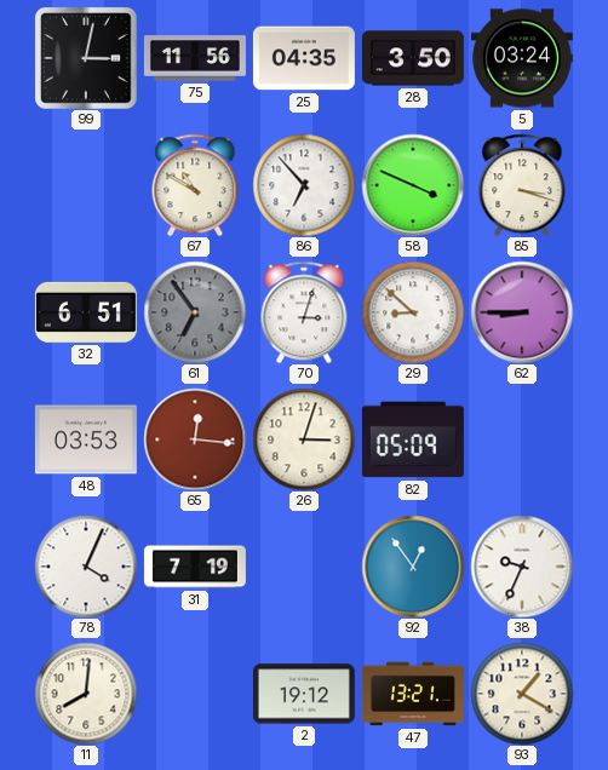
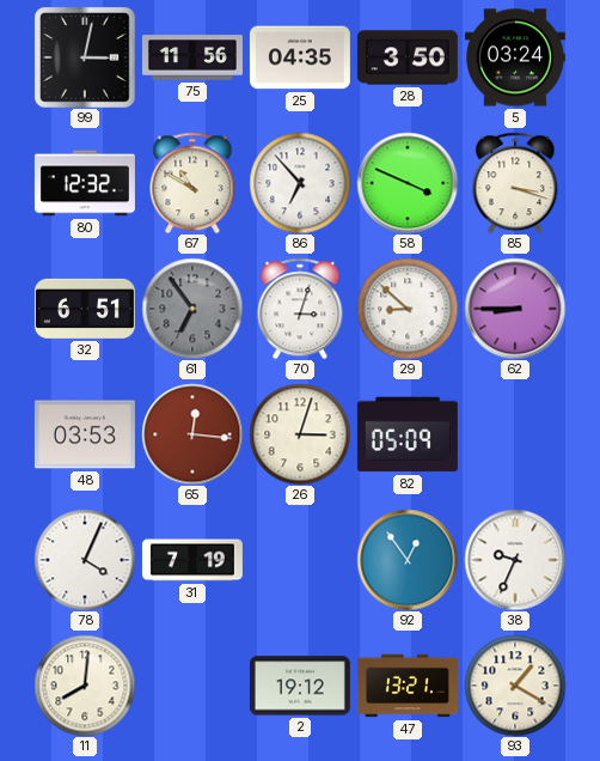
80: none -> 12:32
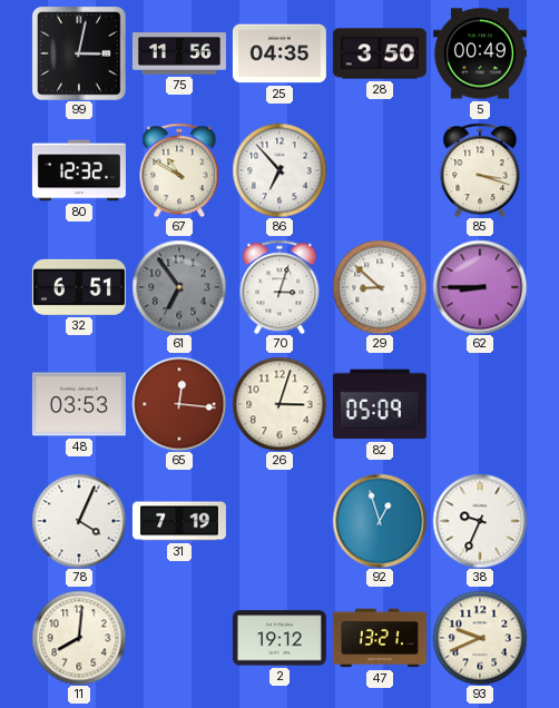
5: 03:24 -> 00:49
58: 3:49 -> none
92: 12:54 -> 12:57
93: 1:20 -> 9:41
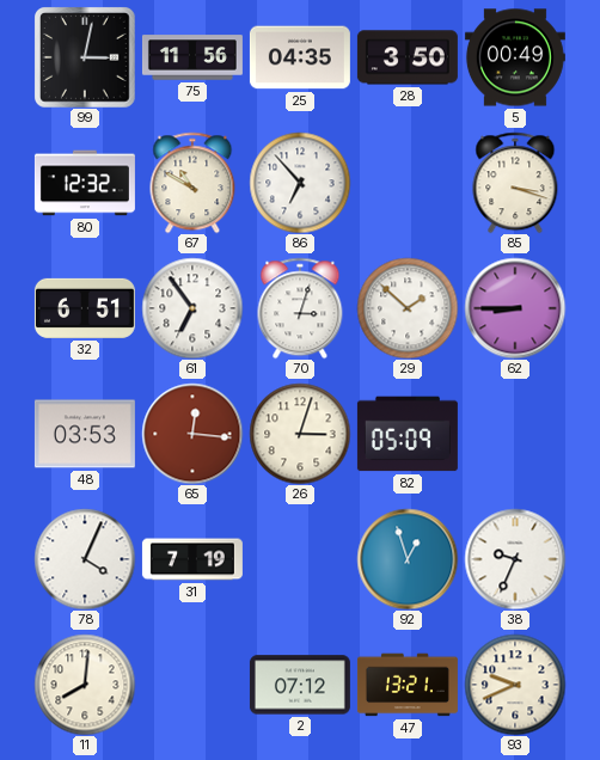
61 dial: grey -> white
29: 8:52 -> 1:52
2: 19:12 -> 07:12
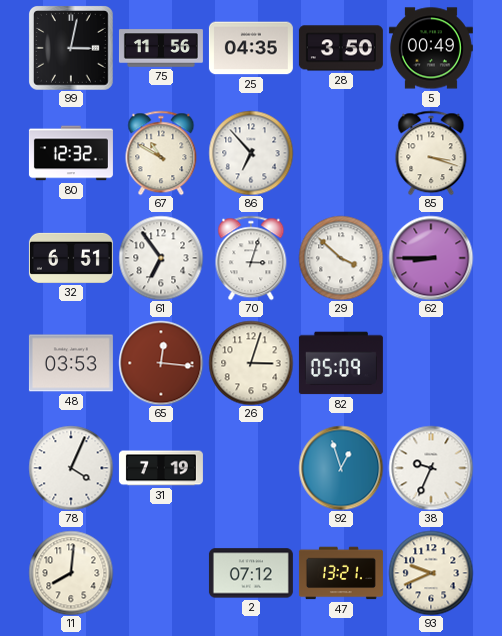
29: 1:52 -> 3:52
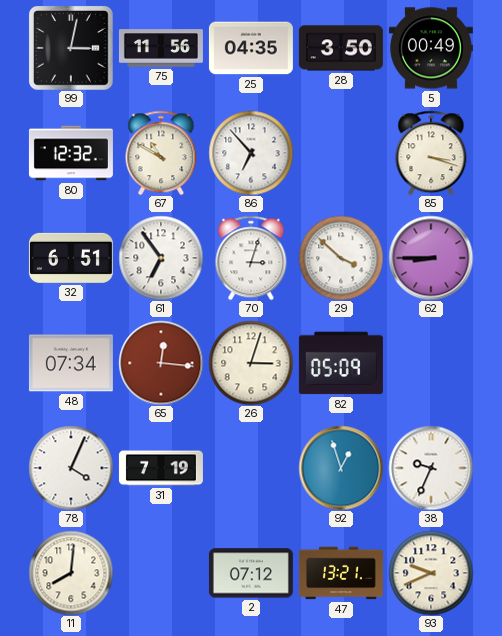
48: 03:53 -> 07:34
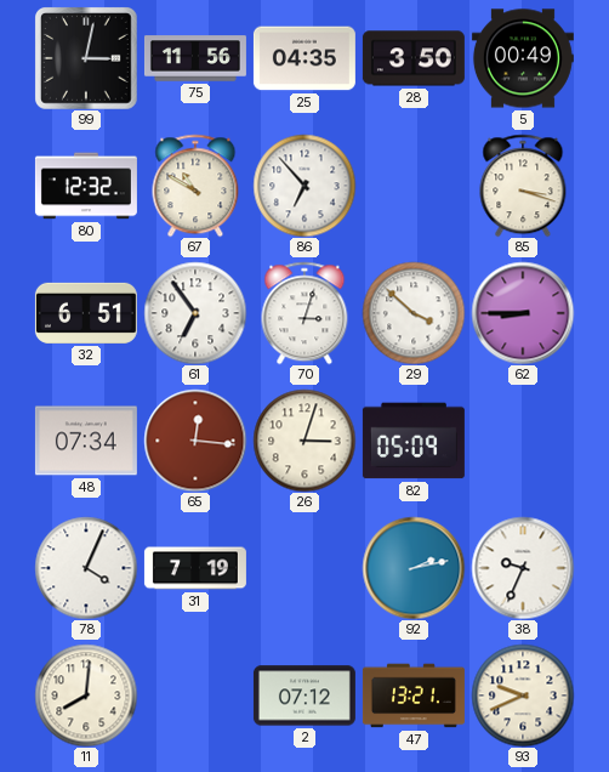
92: 12:57 -> 2:13
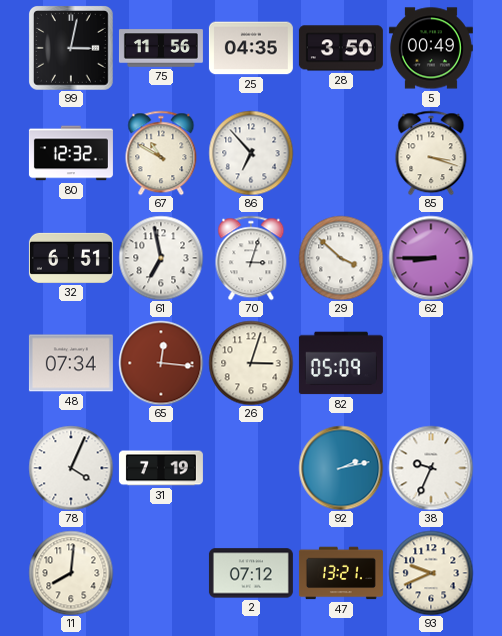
61: 6:54 -> 6:58
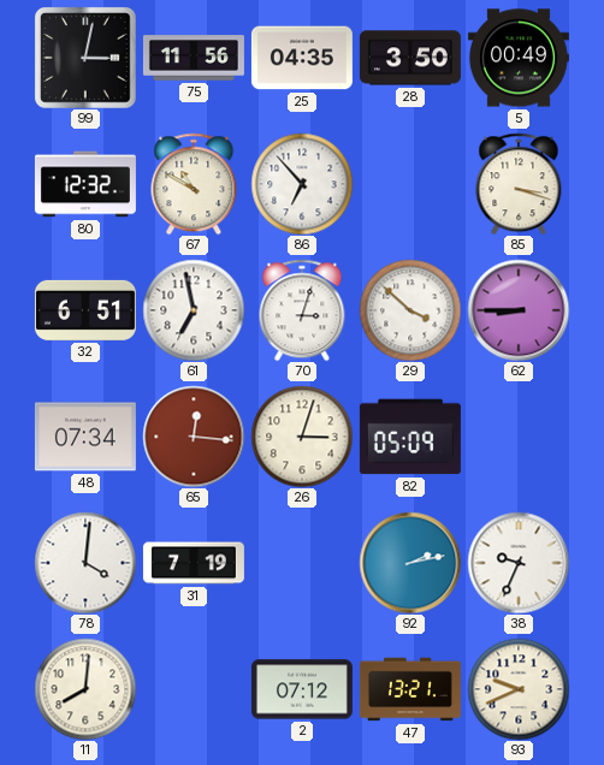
78: 4:04 -> 4:01
